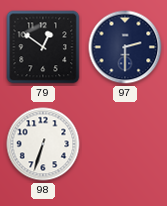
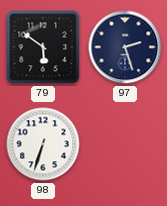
79: 12:51 -> 5:51
97: 2:30 -> 2:27
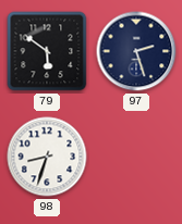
98: 6:33 -> 8:33
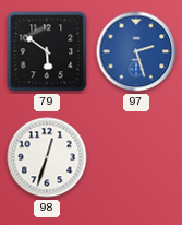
97 dial: navy -> blue
98: 8:33 -> 12:33
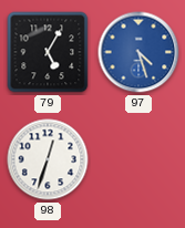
79: 5:51 -> 5:05
97: 2:27 -> 4:27
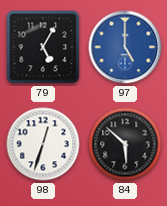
97: 4:27 -> 5:00
84: none -> 5:52
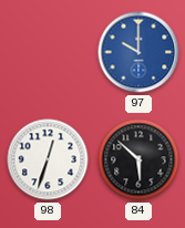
79: 5:05 -> none
97: 5:00 -> 10:00
